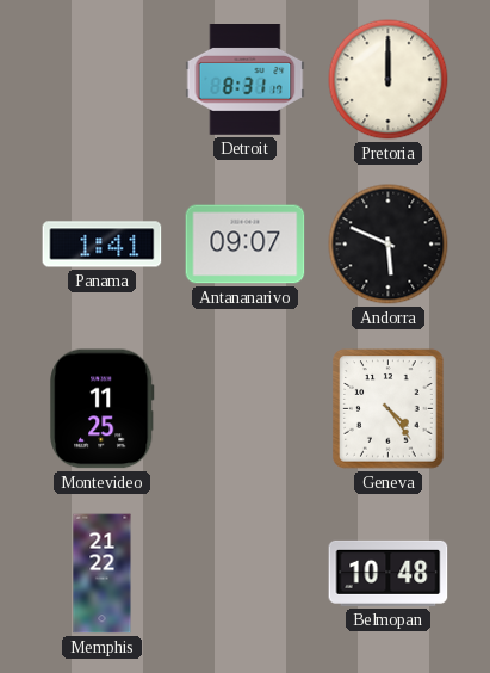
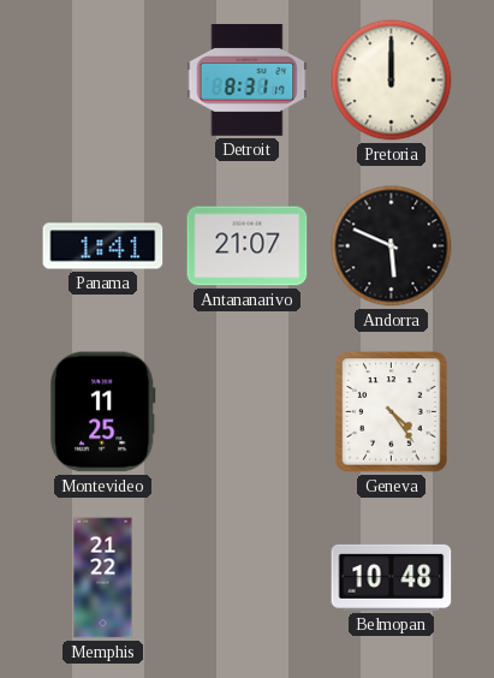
Antananarivo: 09:07 -> 21:07
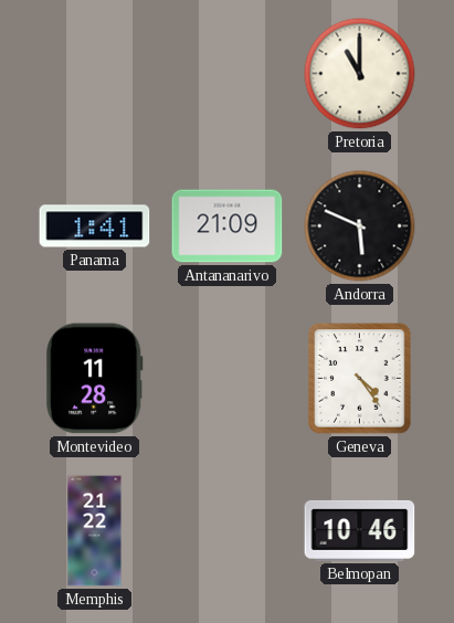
Detroit: 8:31 -> none
Pretoria: 12:00 -> 11:00
Antananarivo: 21:07 -> 21:09
Montevideo: 11:25 -> 11:28
Belmopan: 10:48 -> 10:46
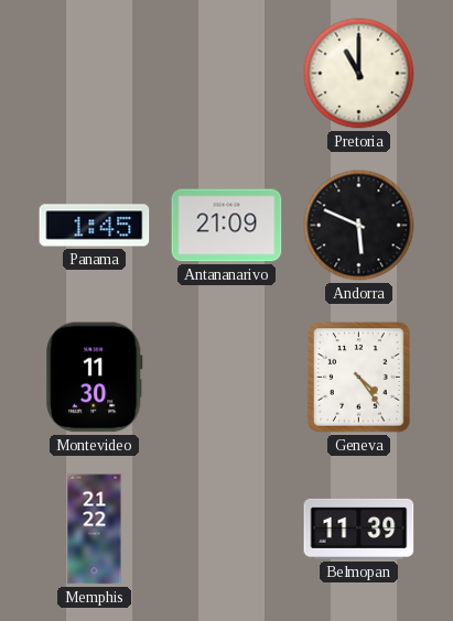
Panama: 1:41 -> 1:45
Montevideo: 11:28 -> 11:30
Belmopan: 10:46 -> 11:39
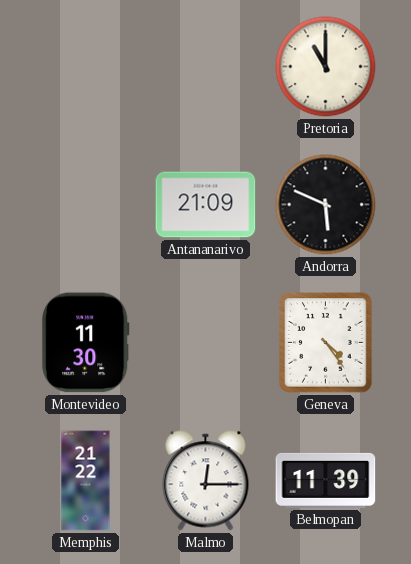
Panama: 1:45 -> none
Malmo: none -> 12:15
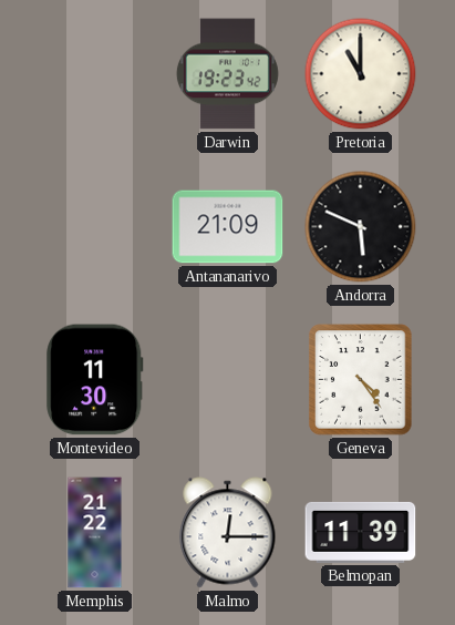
Darwin: none -> 19:23
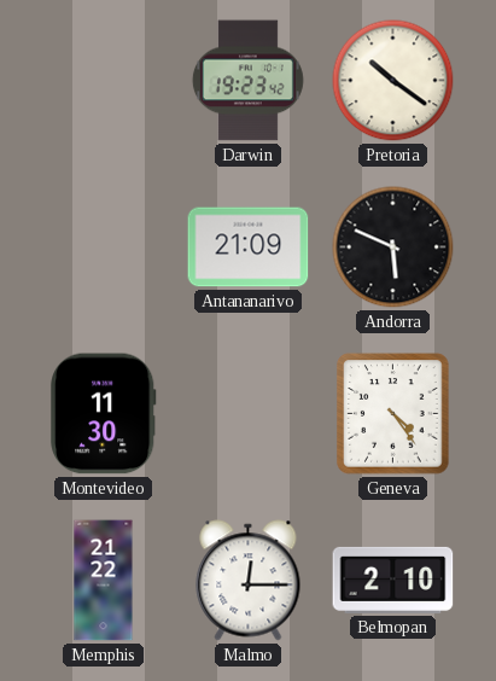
Pretoria: 11:00 -> 10:21
Belmopan: 11:39 -> 2:10
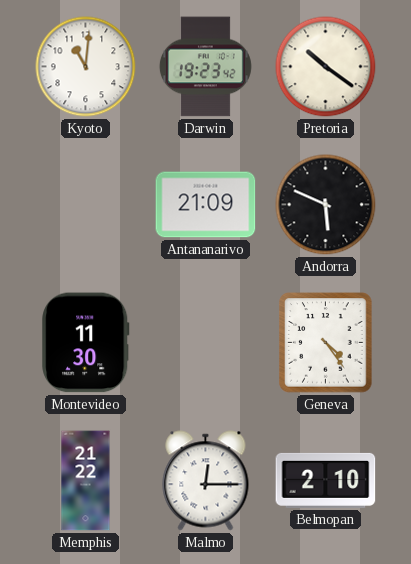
Kyoto: none -> 11:01
